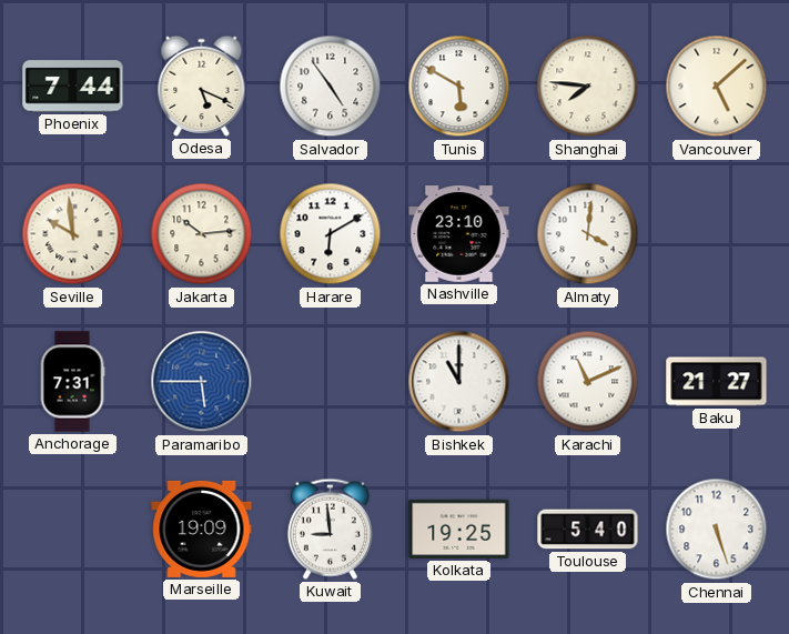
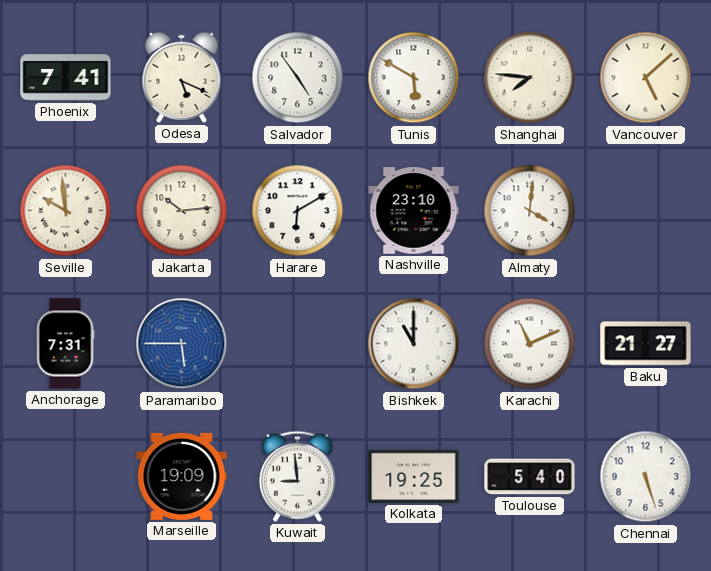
Phoenix: 7:44 -> 7:41
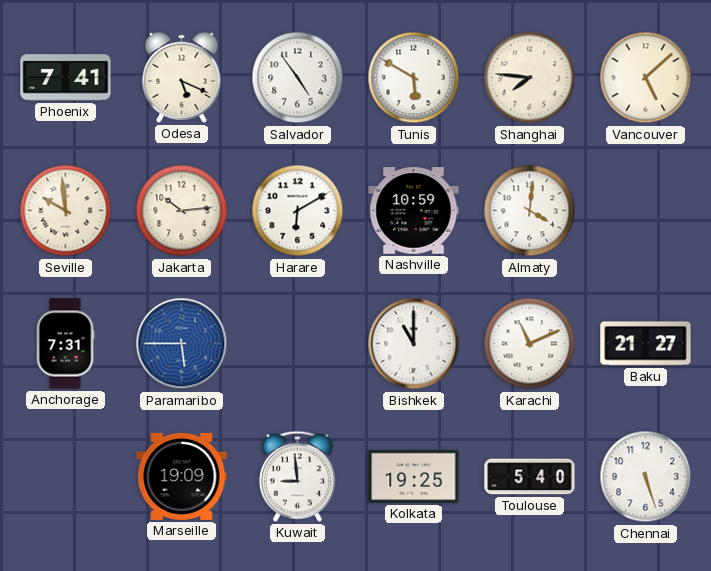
Nashville: 23:10 -> 10:59
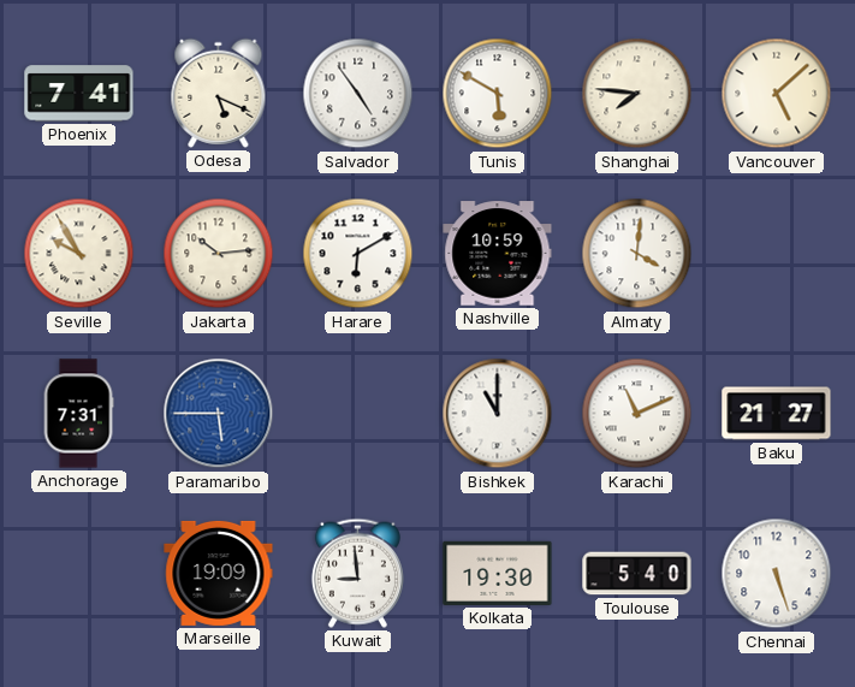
Seville: 9:59 -> 9:55
Kolkata: 19:25 -> 19:30
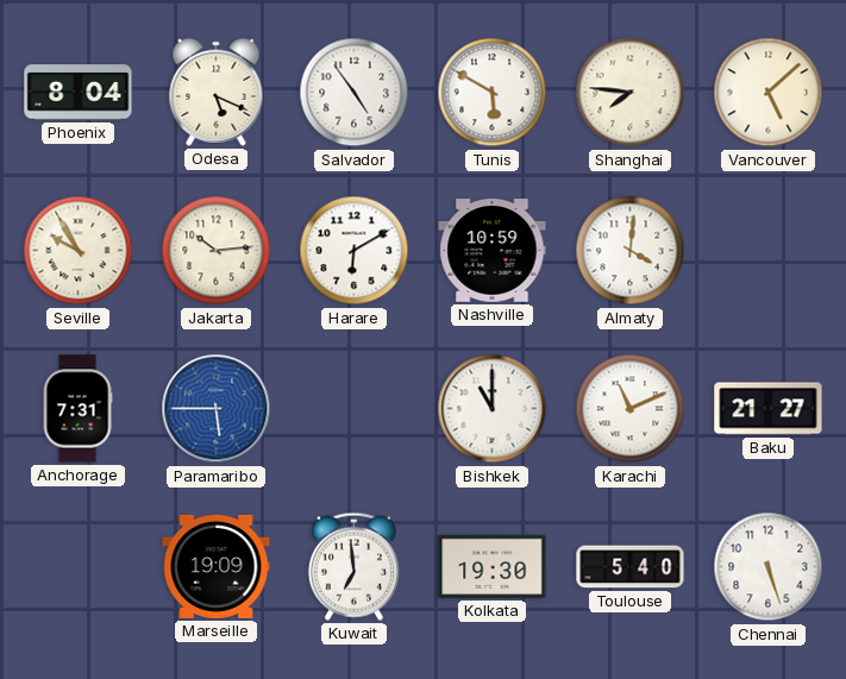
Phoenix: 7:41 -> 8:04
Kuwait: 8:59 -> 6:59
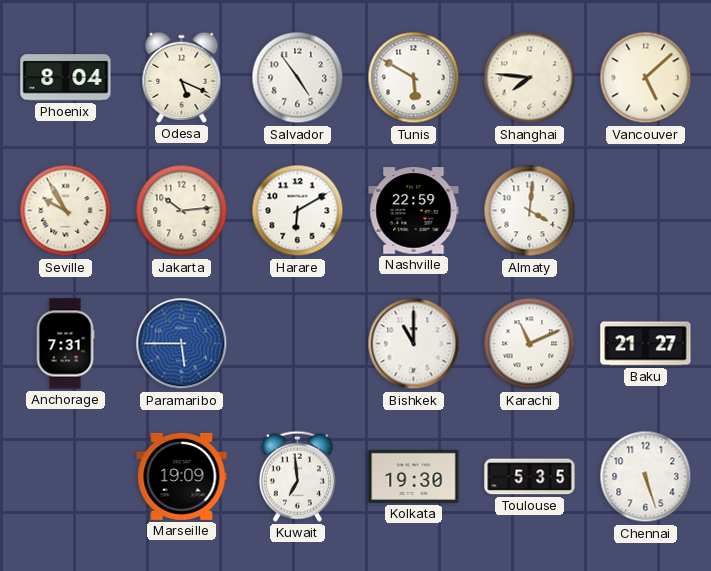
Nashville: 10:59 -> 22:59
Toulouse: 5:40 -> 5:35
